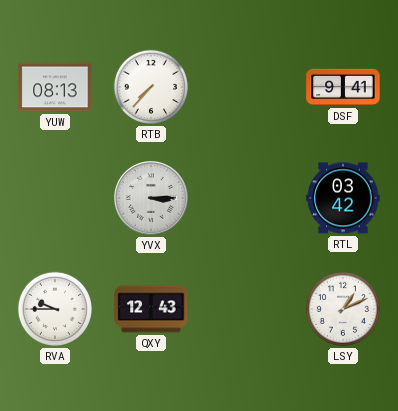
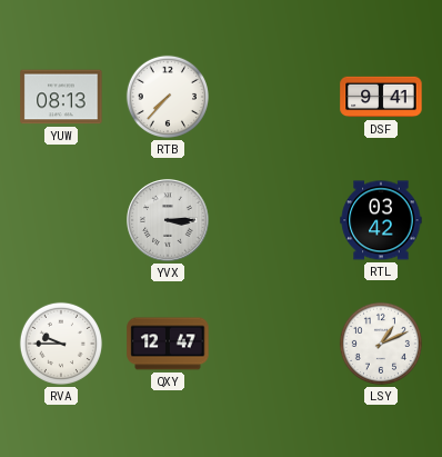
QXY: 12:43 -> 12:47
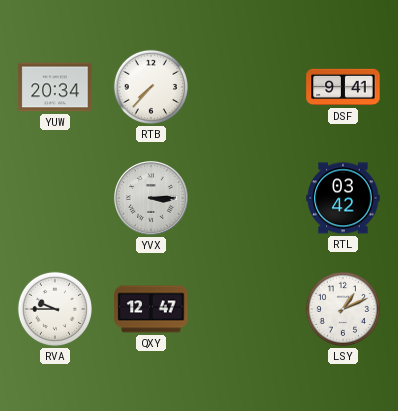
YUW: 08:13 -> 20:34
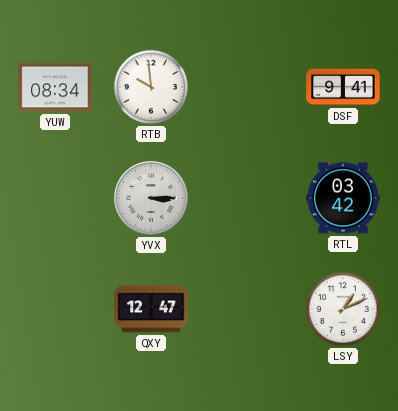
YUW: 20:34 -> 08:34
RTB: 7:37 -> 9:59
RVA: 9:45 -> none
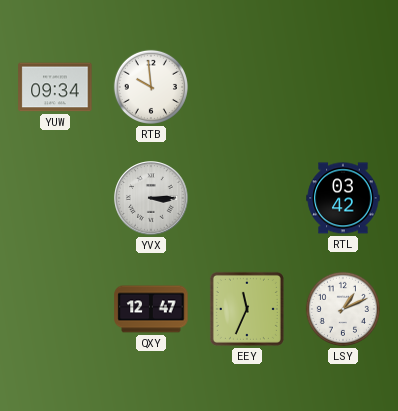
YUW: 08:34 -> 09:34
DSF: 9:41 -> none
EEY: none -> 11:34
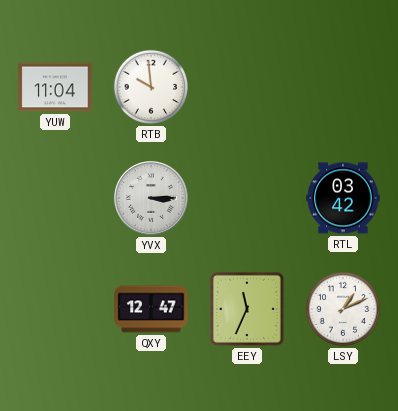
YUW: 09:34 -> 11:04
